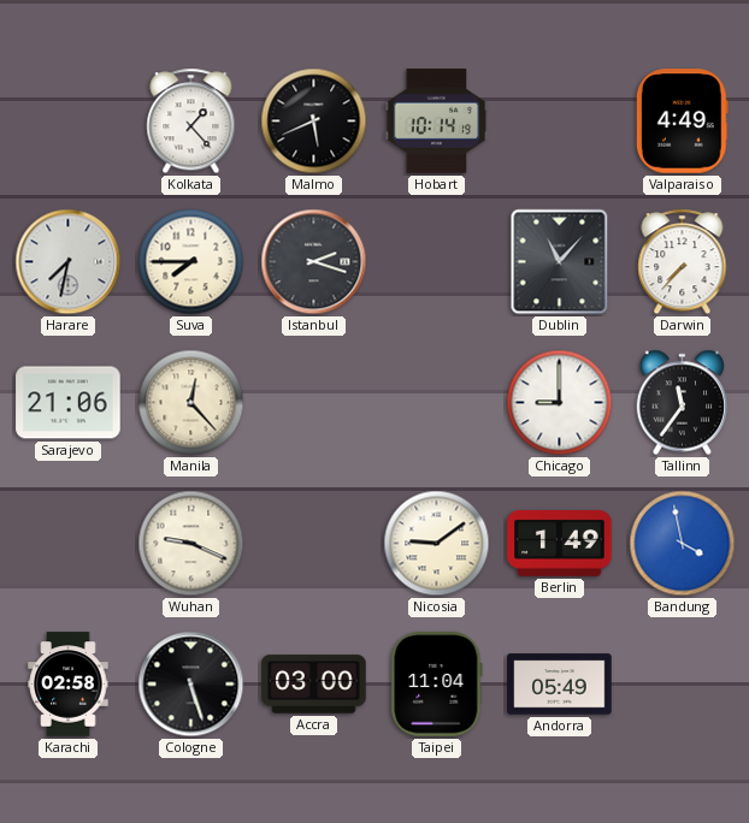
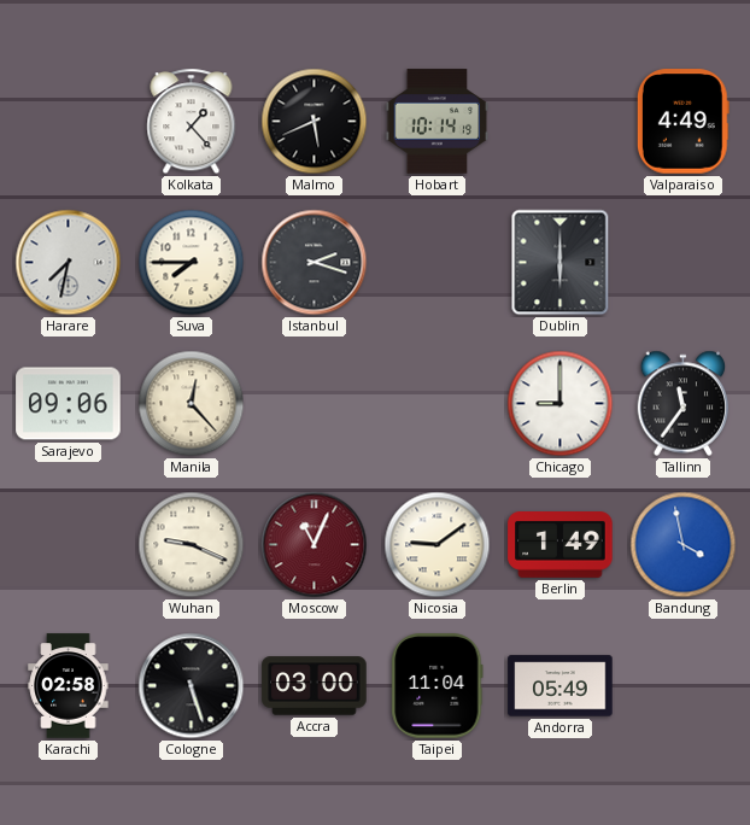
Dublin: 11:07 -> 6:00
Darwin: 7:37 -> none
Sarajevo: 21:06 -> 09:06
Moscow: none -> 11:04
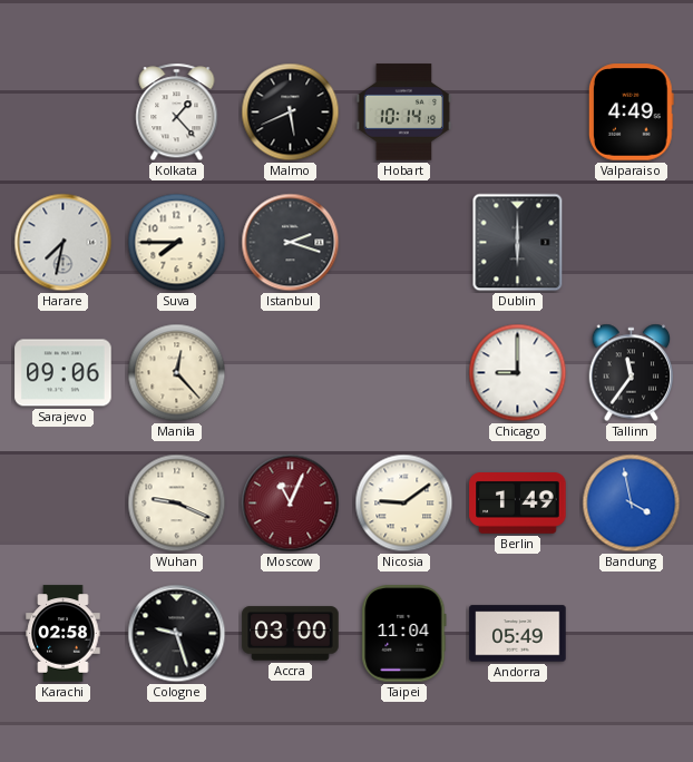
Cologne: 5:27 -> 9:27
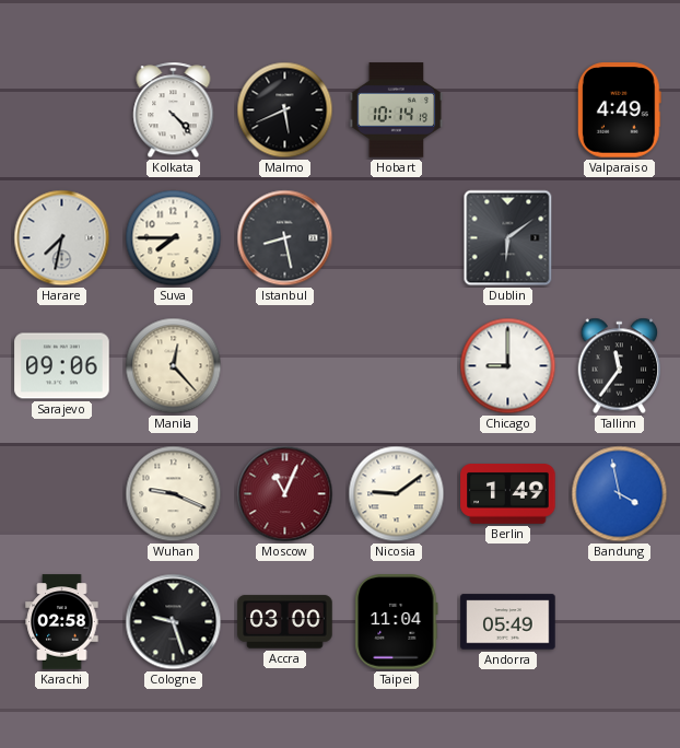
Kolkata: 1:23 -> 4:23
Istanbul: 2:18 -> 8:28
Dublin: 6:00 -> 6:09
